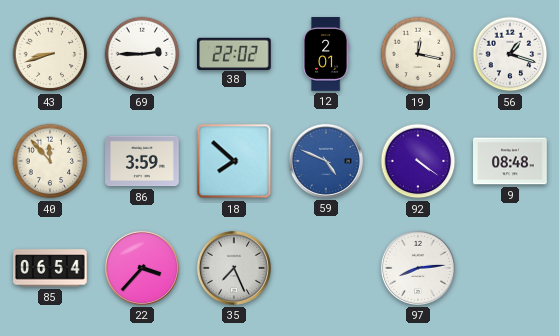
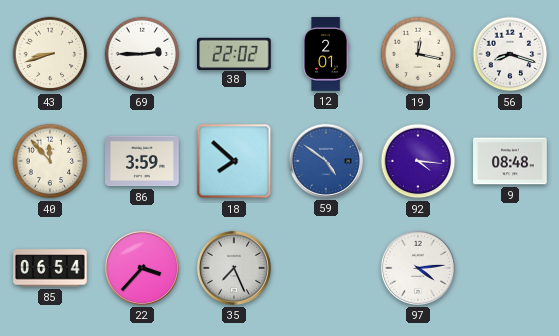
56: 1:18 -> 8:18
59: 4:49 -> 4:51
92: 4:21 -> 4:16
97: 8:14 -> 4:14
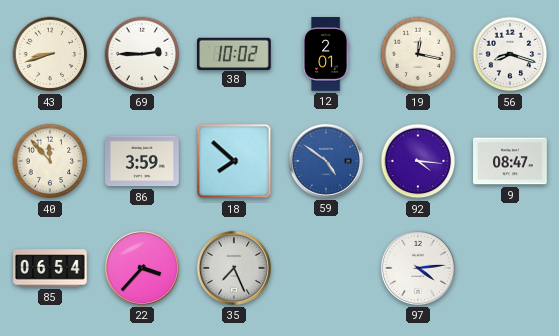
38: 22:02 -> 10:02
9: 08:48 -> 08:47
